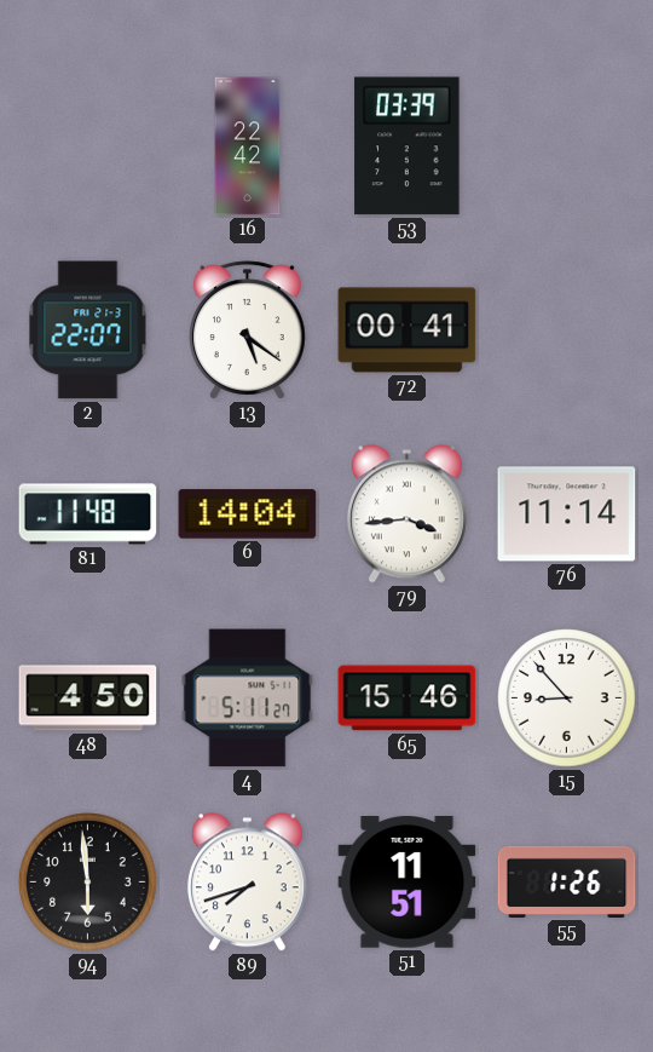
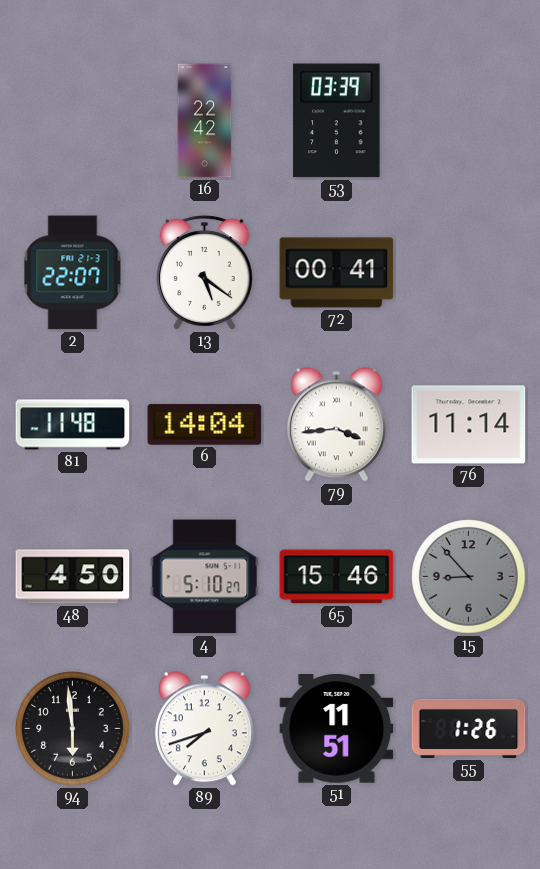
4: 5:11 -> 5:10
15 dial: white -> grey
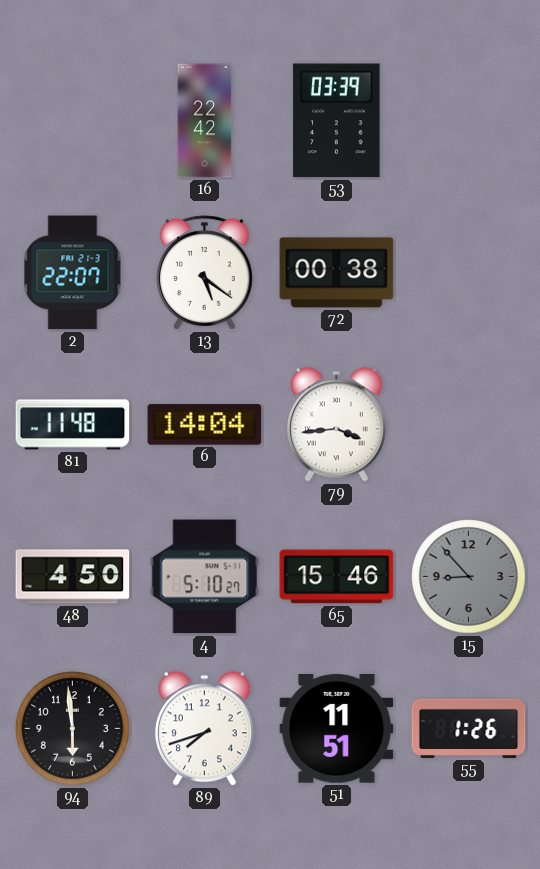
72: 00:41 -> 00:38
76: 11:14 -> none
